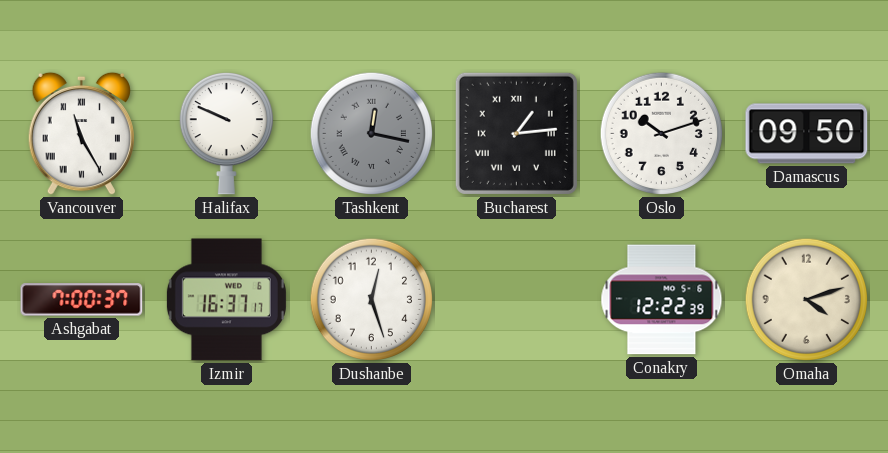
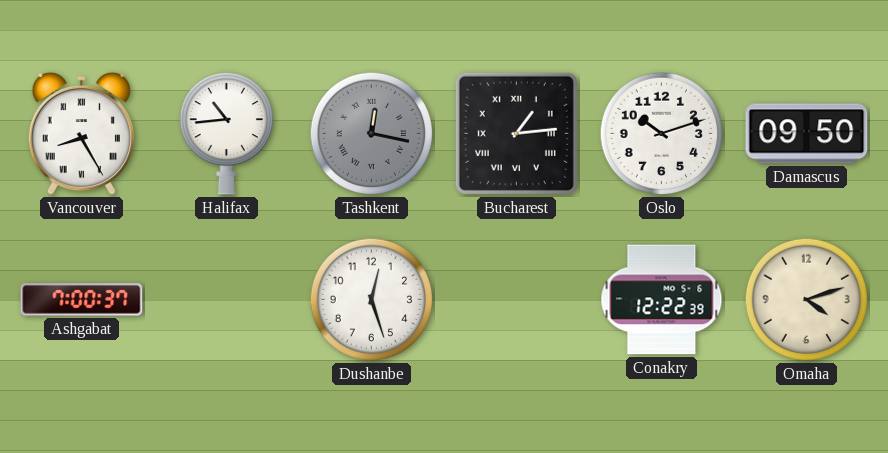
Vancouver: 11:25 -> 8:25
Halifax: 9:49 -> 10:44
Izmir: 16:37 -> none
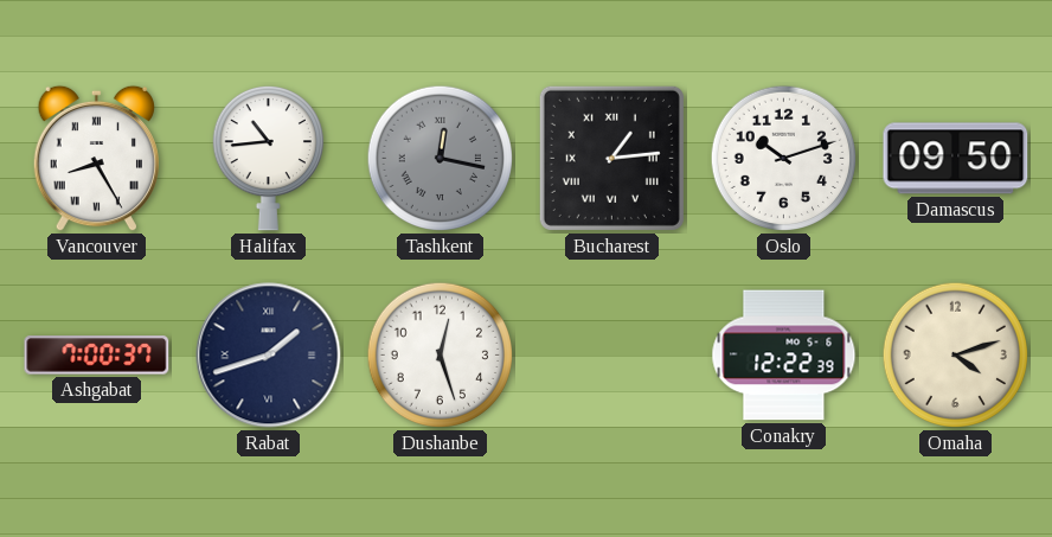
Rabat: none -> 1:42
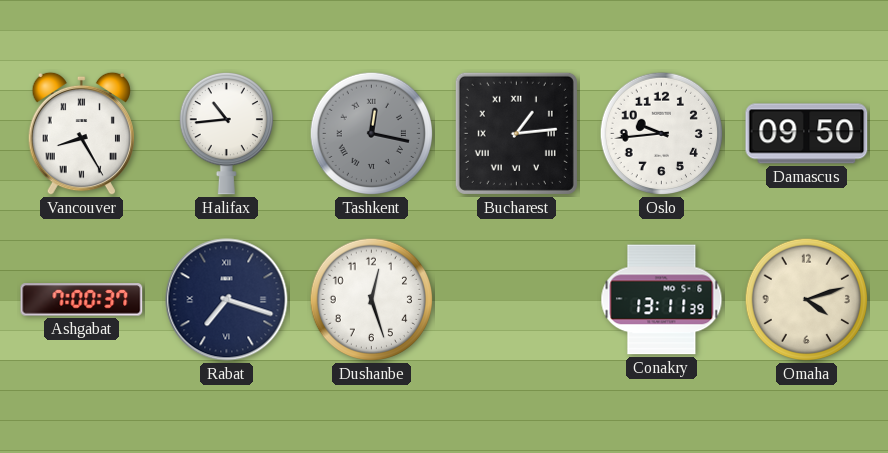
Oslo: 10:12 -> 9:44
Rabat: 1:42 -> 7:18
Conakry: 12:22 -> 13:11
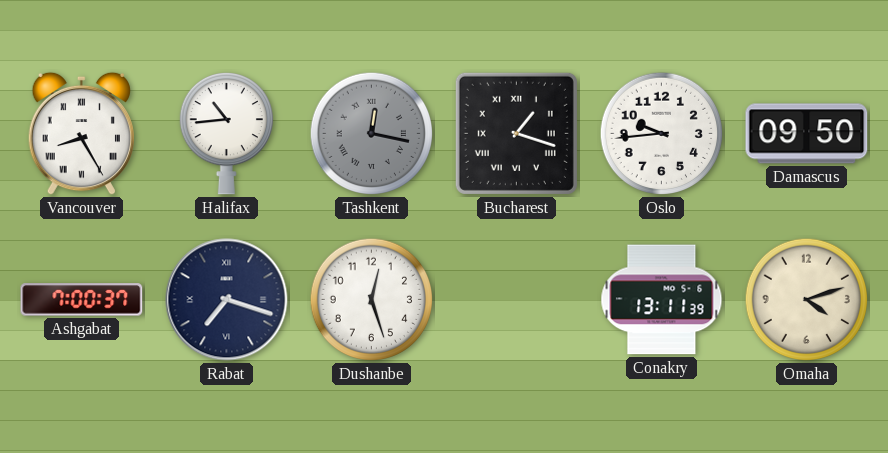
Bucharest: 1:14 -> 1:18
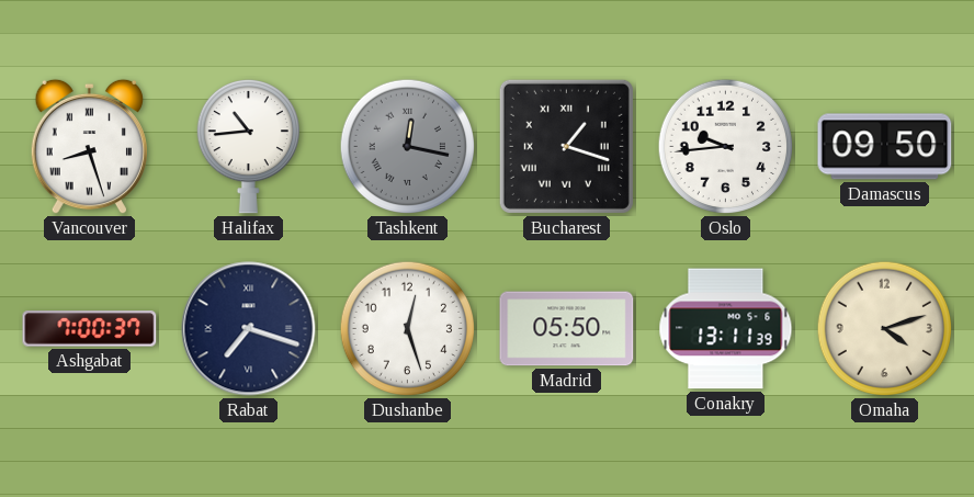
Vancouver: 8:25 -> 8:27
Madrid: none -> 05:50
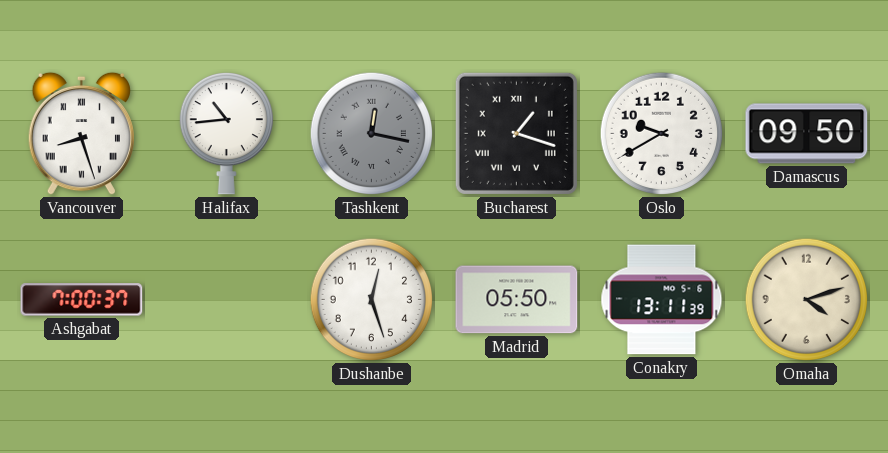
Oslo: 9:44 -> 9:40
Rabat: 7:18 -> none
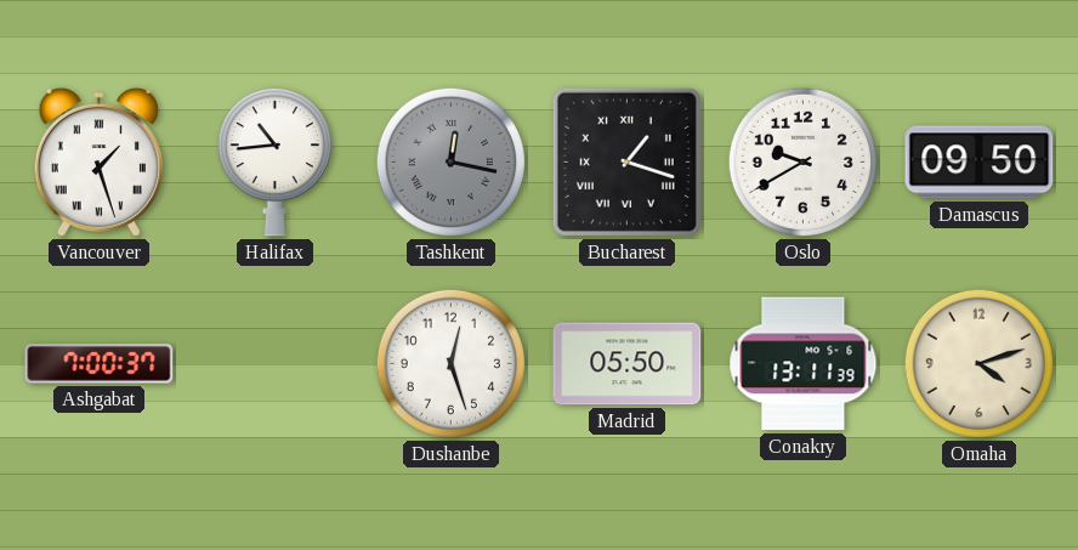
Vancouver: 8:27 -> 1:27
